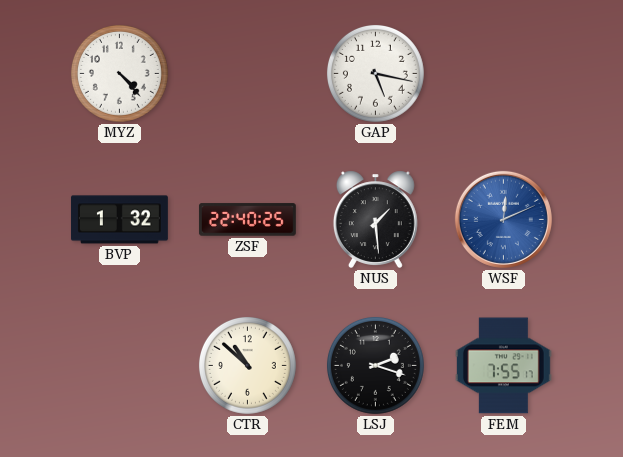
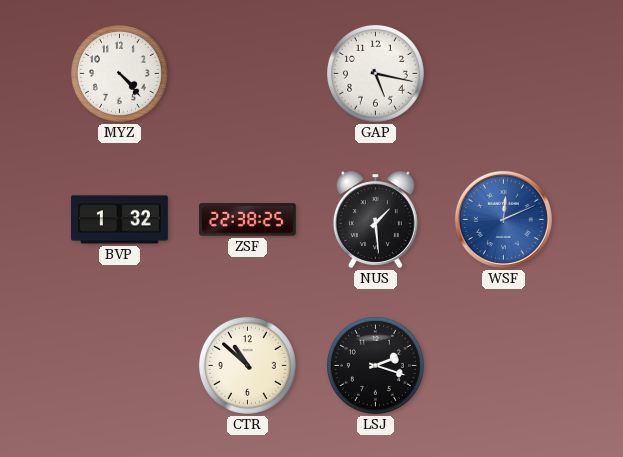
ZSF: 22:40 -> 22:38
FEM: 7:55 -> none
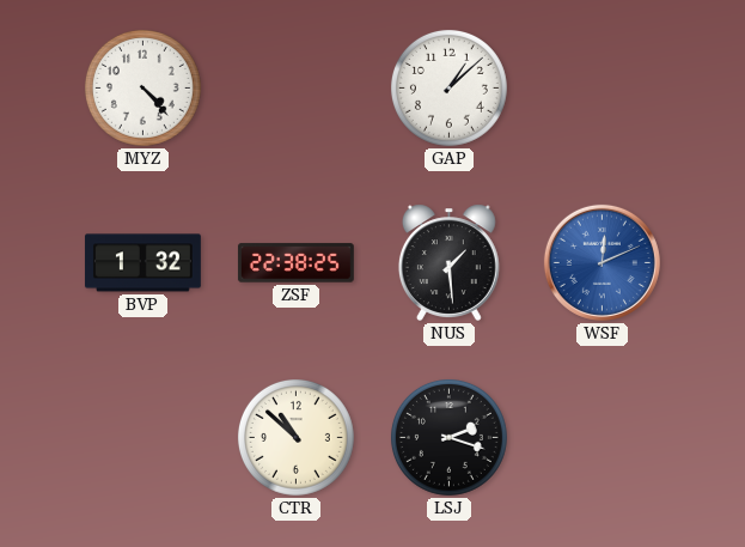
GAP: 5:17 -> 1:08
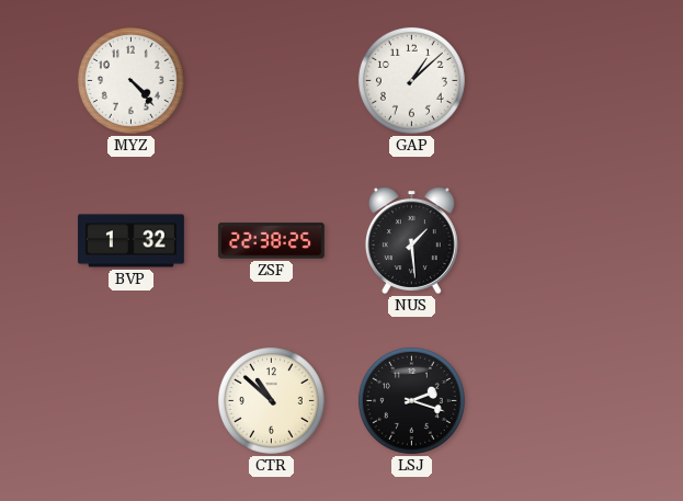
WSF: 12:11 -> none
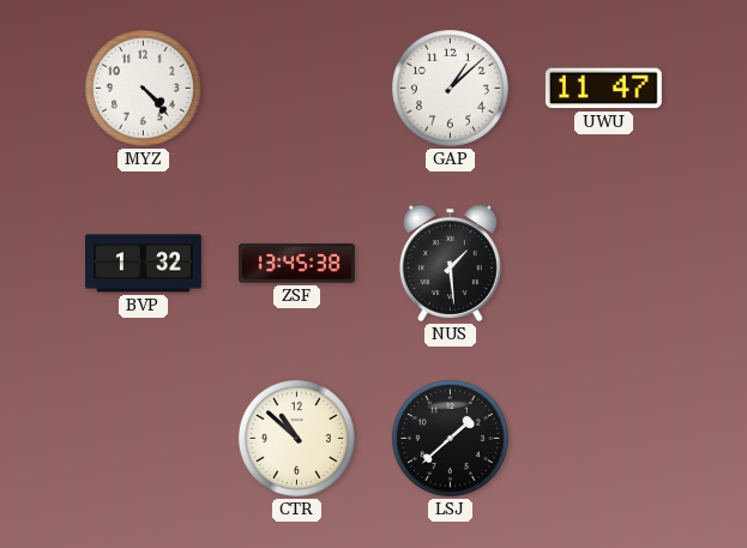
UWU: none -> 11:47
ZSF: 22:38 -> 13:45
LSJ: 2:18 -> 1:38
